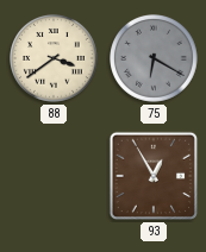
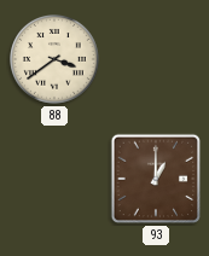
75: 6:20 -> none
93: 12:55 -> 1:00
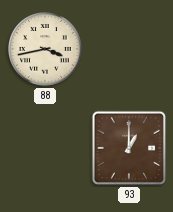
88: 3:39 -> 3:43
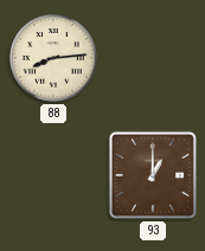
88: 3:43 -> 8:14
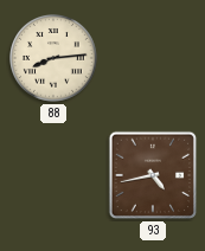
93: 1:00 -> 4:43
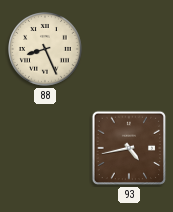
88: 8:14 -> 8:26
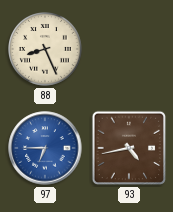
97: none -> 6:45
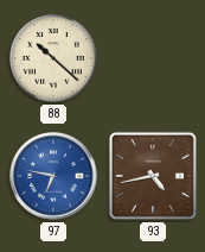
88: 8:26 -> 10:22
97: 6:45 -> 6:47
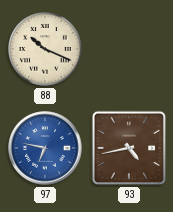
88: 10:22 -> 10:19
